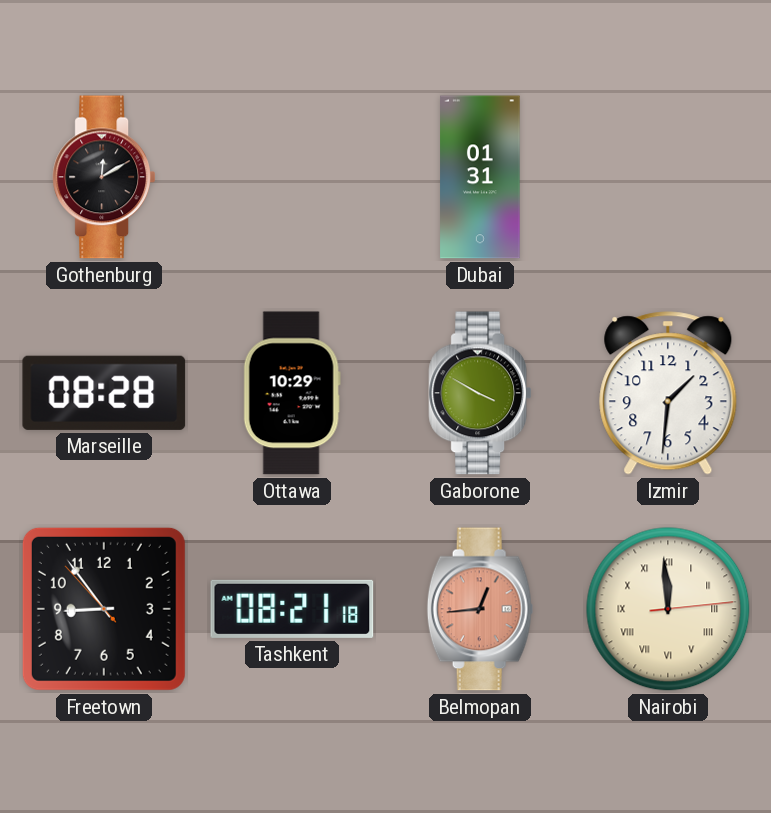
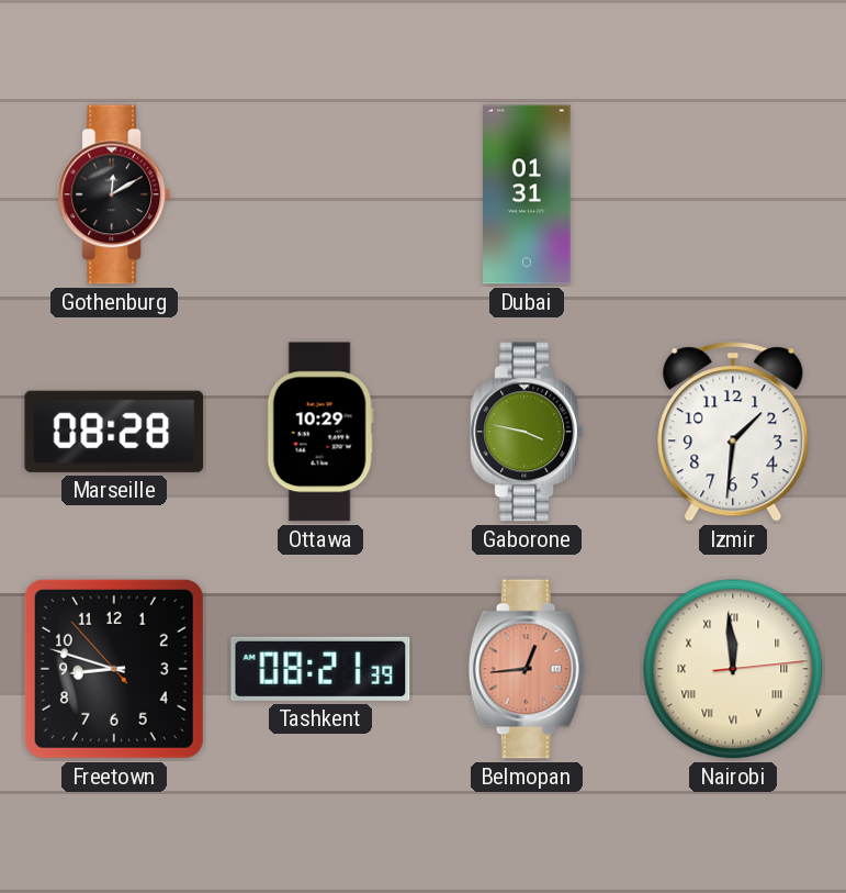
Gaborone: 3:50 -> 3:47
Freetown: 8:53 -> 8:47
Tashkent: 08:21:18 -> 08:21:39
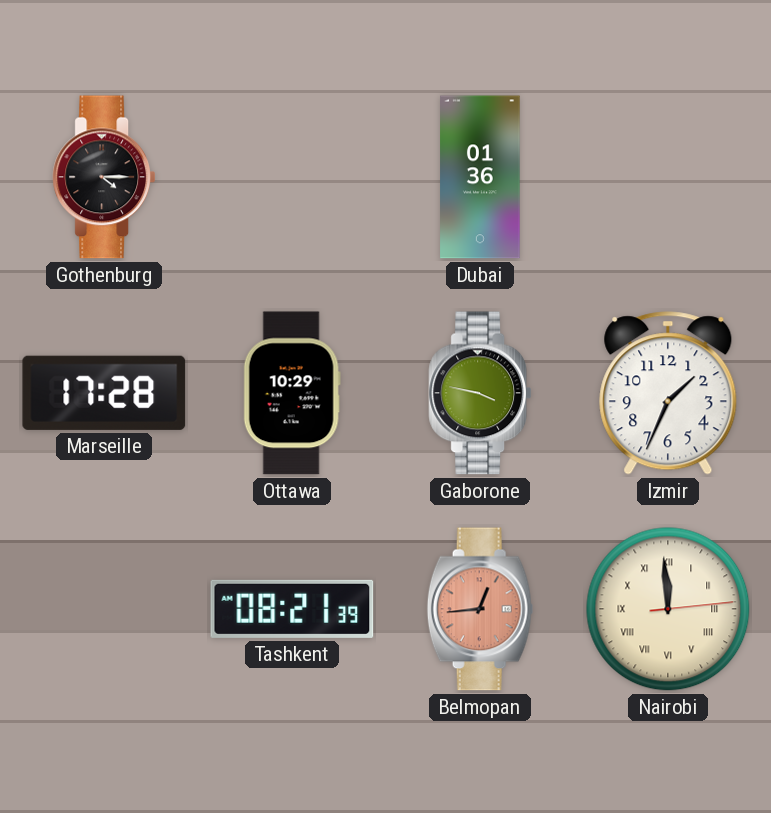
Gothenburg: 12:10 -> 4:15
Dubai: 01:31 -> 01:36
Marseille: 08:28 -> 17:28
Izmir: 1:31 -> 1:34
Freetown: 8:47 -> none
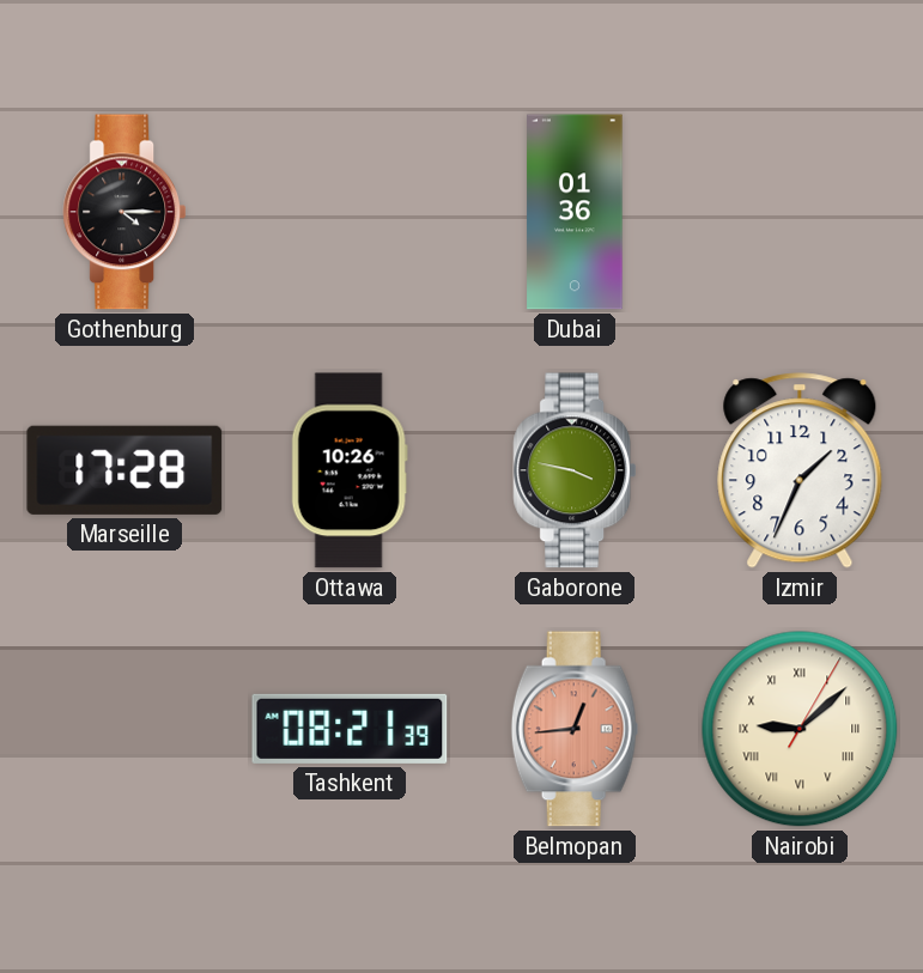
Ottawa: 10:29 -> 10:26
Nairobi: 11:59 -> 9:08
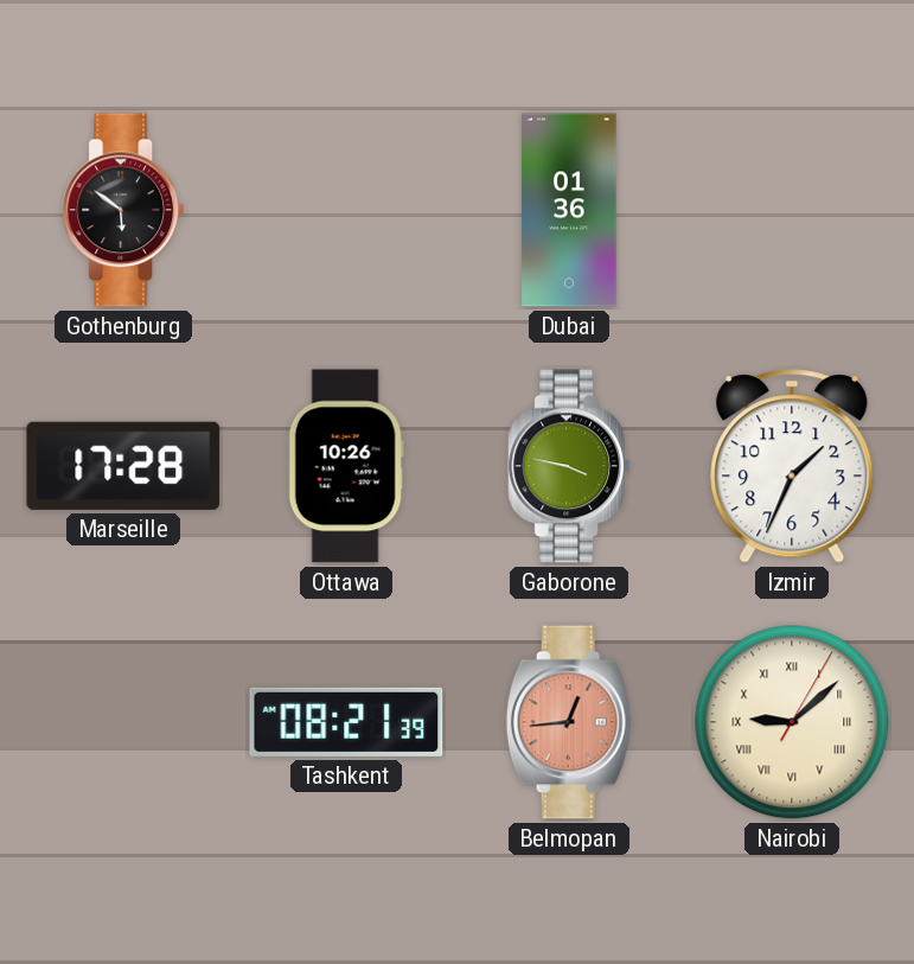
Gothenburg: 4:15 -> 5:51
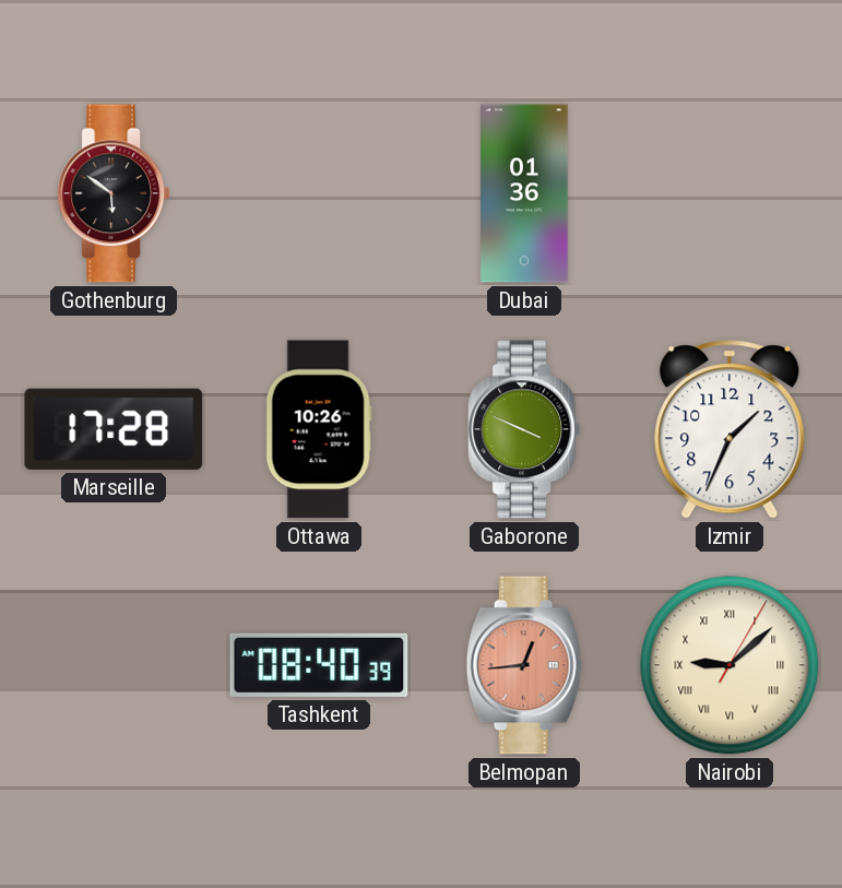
Gaborone: 3:47 -> 3:49
Tashkent: 08:21 -> 08:40
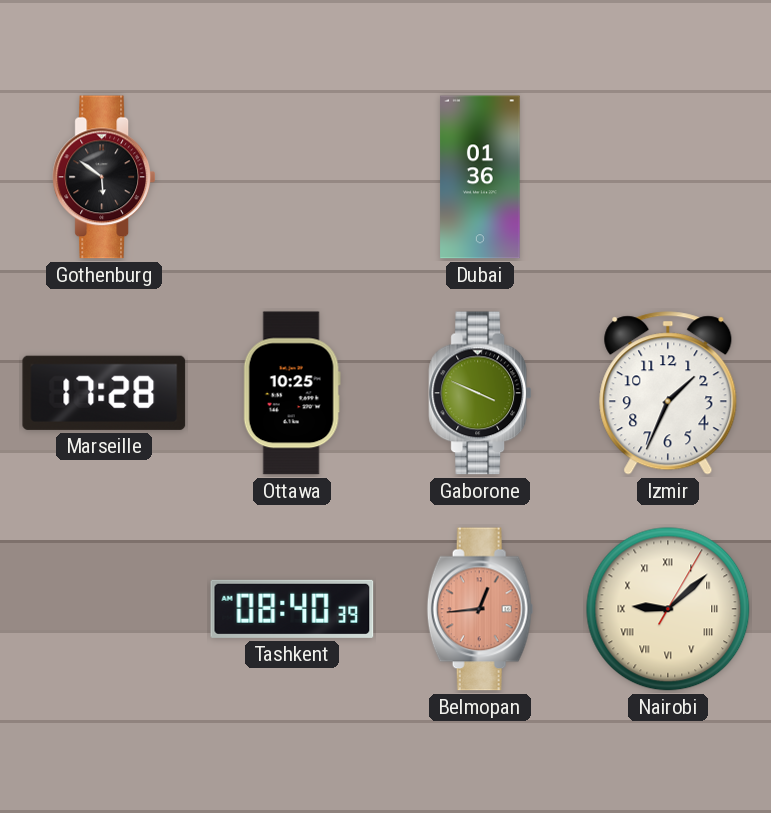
Ottawa: 10:26 -> 10:25
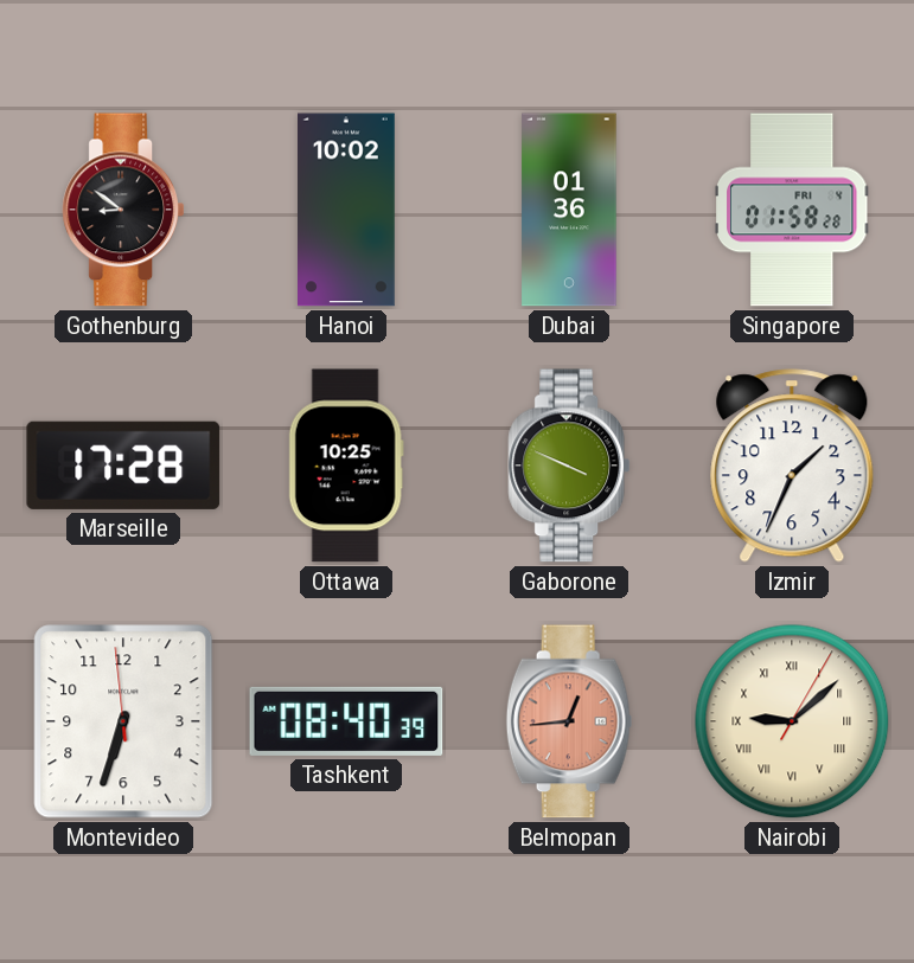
Gothenburg: 5:51 -> 8:51
Hanoi: none -> 10:02
Singapore: none -> 01:58
Montevideo: none -> 6:32
